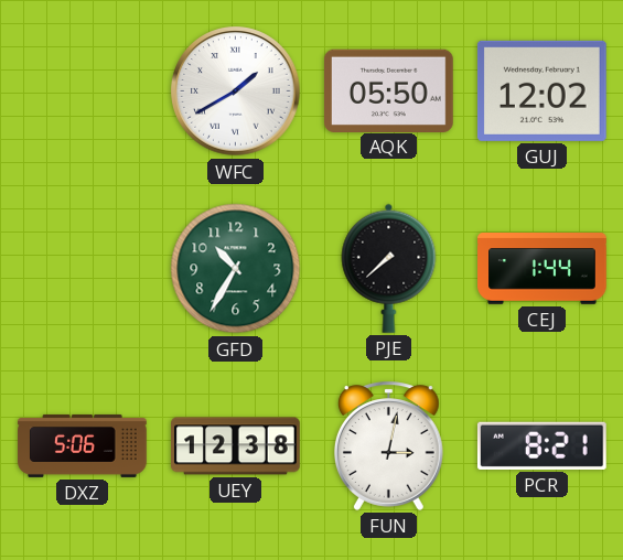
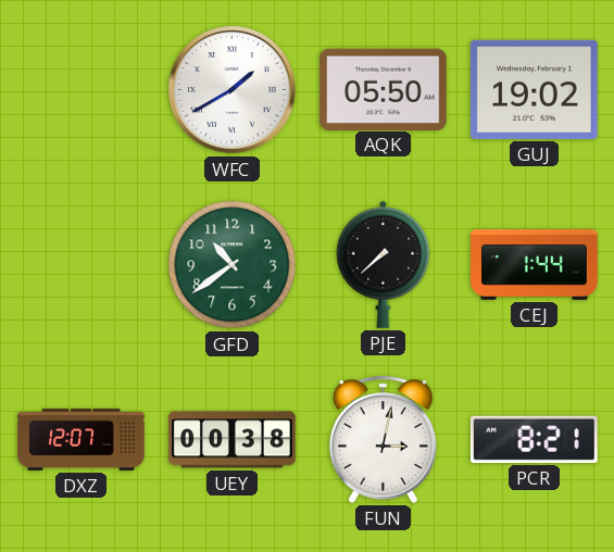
GUJ: 12:02 -> 19:02
GFD: 10:35 -> 10:39
DXZ: 5:06 -> 12:07
UEY: 12:38 -> 00:38
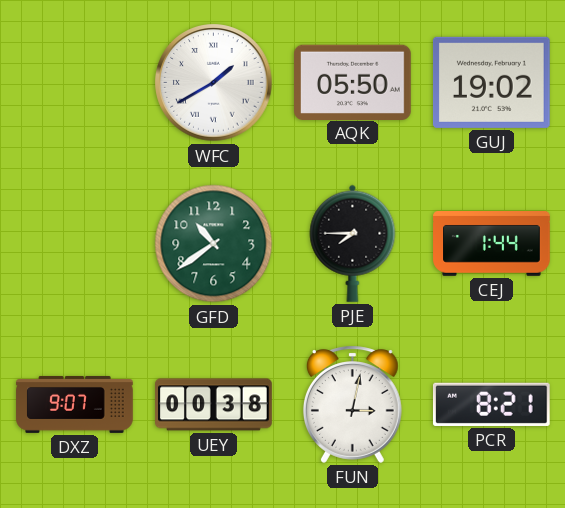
PJE: 7:38 -> 7:45
DXZ: 12:07 -> 9:07
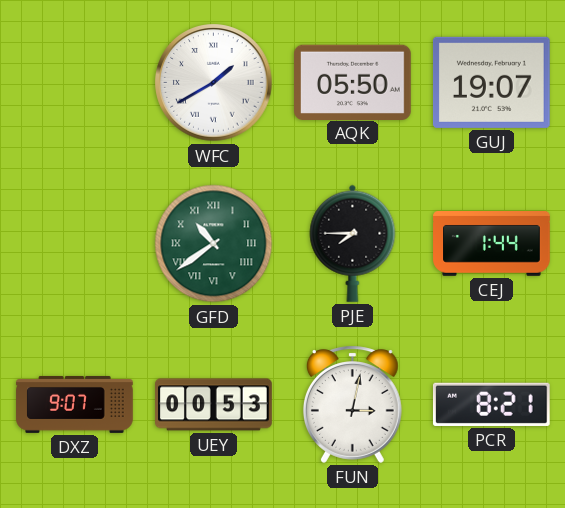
GUJ: 19:02 -> 19:07
GFD numerals: Arabic -> Roman
UEY: 00:38 -> 00:53
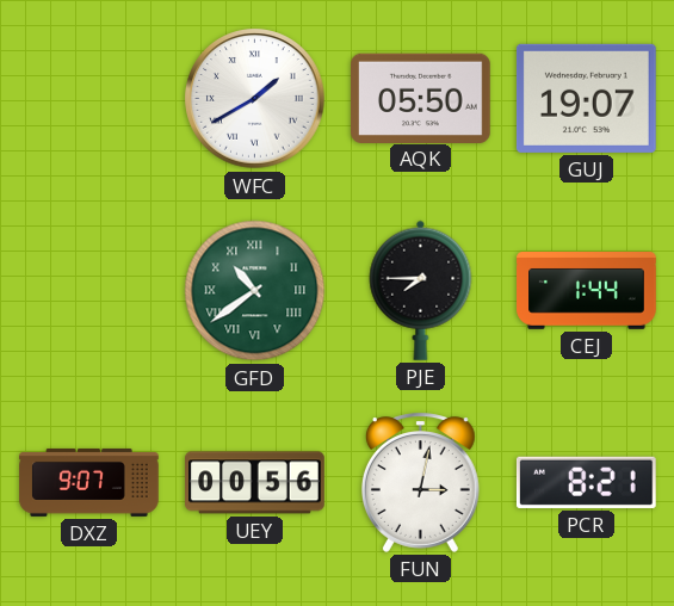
UEY: 00:53 -> 00:56
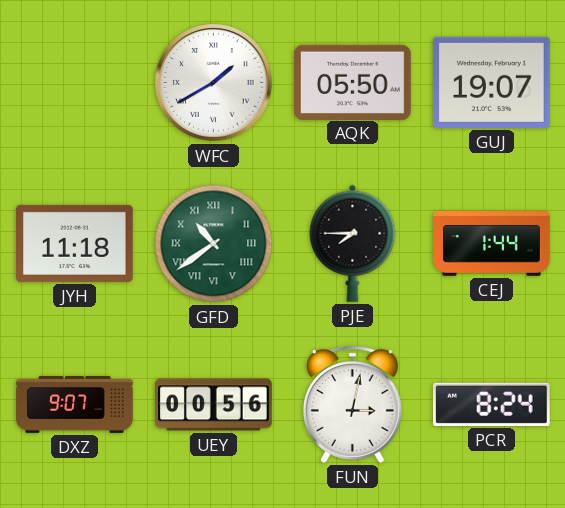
JYH: none -> 11:18
PCR: 8:21 -> 8:24
